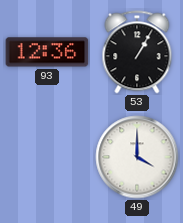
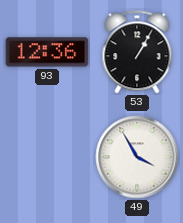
49: 4:00 -> 3:55
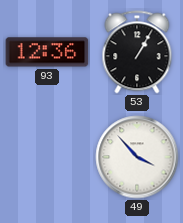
49: 3:55 -> 3:53
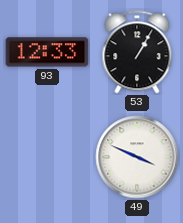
93: 12:36 -> 12:33
49: 3:53 -> 3:49
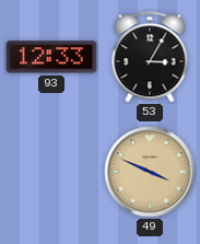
53: 1:05 -> 3:05
49 dial: white -> champagne
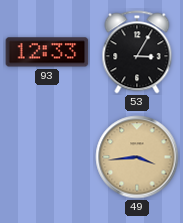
49: 3:49 -> 3:44
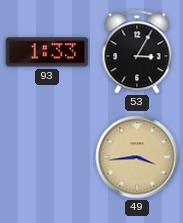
93: 12:33 -> 1:33
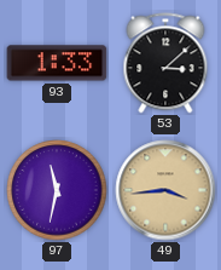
53: 3:05 -> 3:08
97: none -> 11:32
